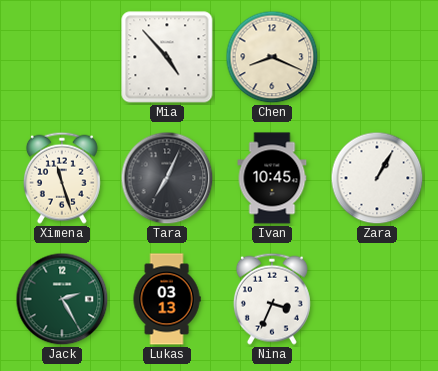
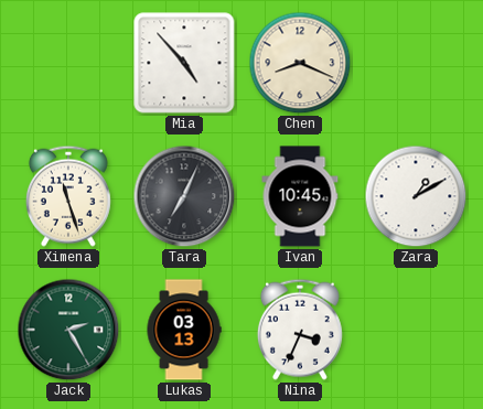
Zara: 1:05 -> 1:10
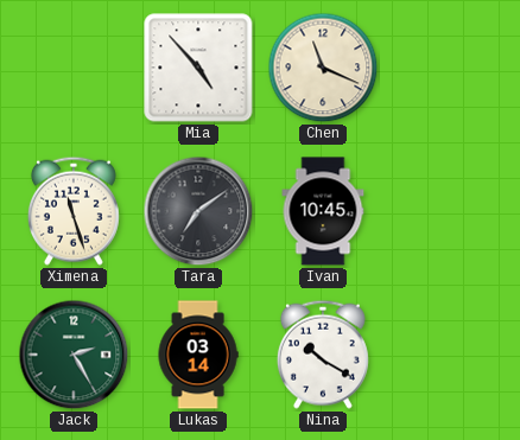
Chen: 8:19 -> 11:19
Tara: 7:04 -> 7:09
Zara: 1:10 -> none
Lukas: 03:13 -> 03:14
Nina: 3:34 -> 10:20
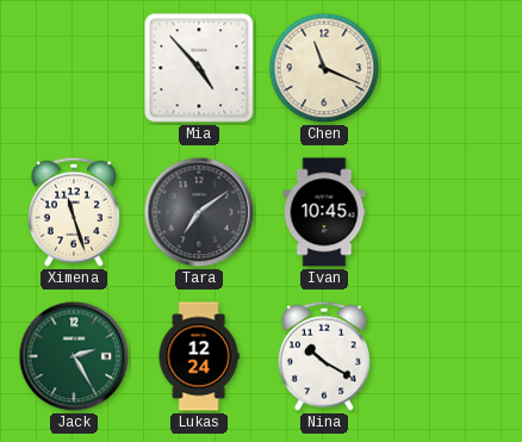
Lukas: 03:14 -> 12:24
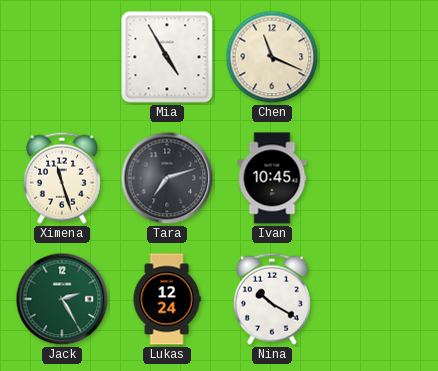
Mia: 4:53 -> 4:55
Tara: 7:09 -> 7:12
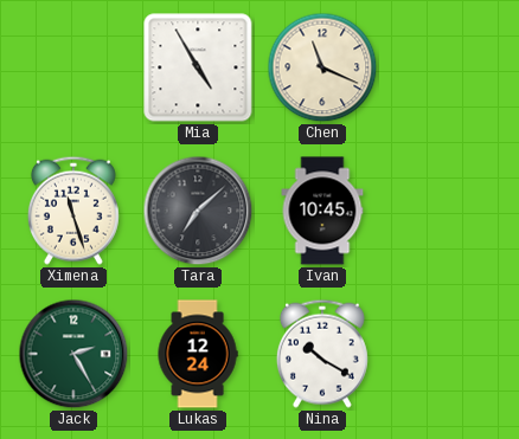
Tara: 7:12 -> 7:08
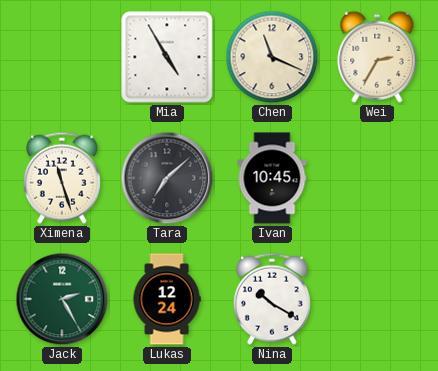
Wei: none -> 2:35
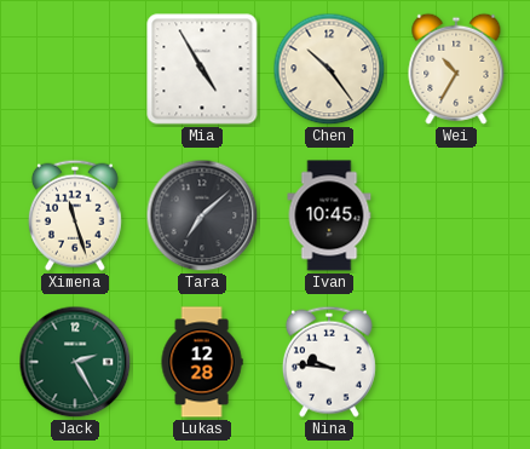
Chen: 11:19 -> 10:24
Wei: 2:35 -> 10:35
Lukas: 12:24 -> 12:28
Nina: 10:20 -> 9:46
